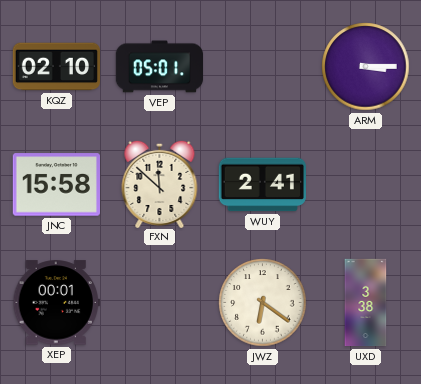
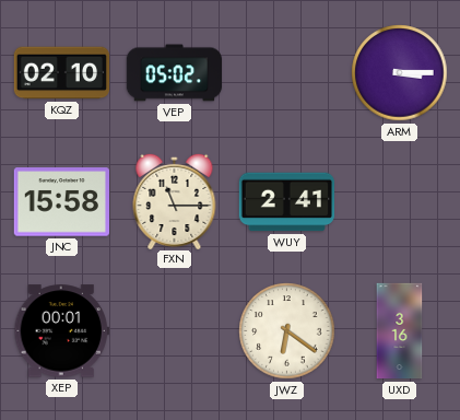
VEP: 05:01 -> 05:02
FXN: 11:52 -> 11:15
UXD: 3:38 -> 3:16
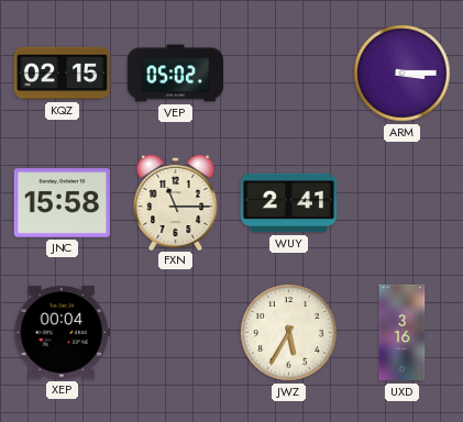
KQZ: 02:10 -> 02:15
XEP: 00:01 -> 00:04
JWZ: 6:21 -> 5:35
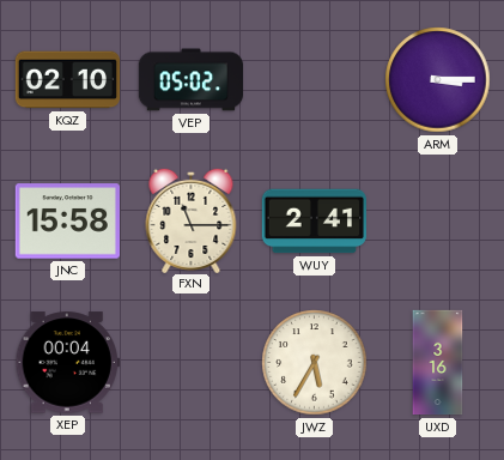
KQZ: 02:15 -> 02:10
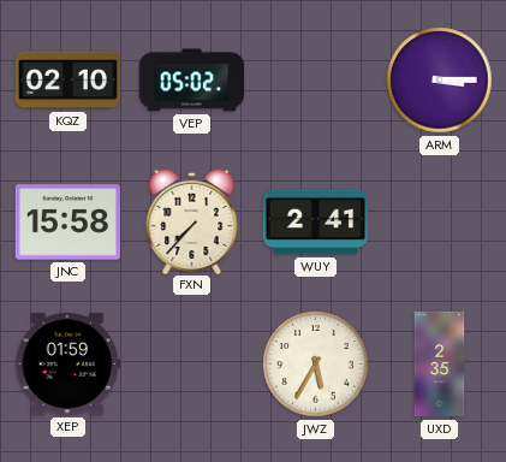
FXN: 11:15 -> 7:37
XEP: 00:04 -> 01:59
UXD: 3:16 -> 2:35
